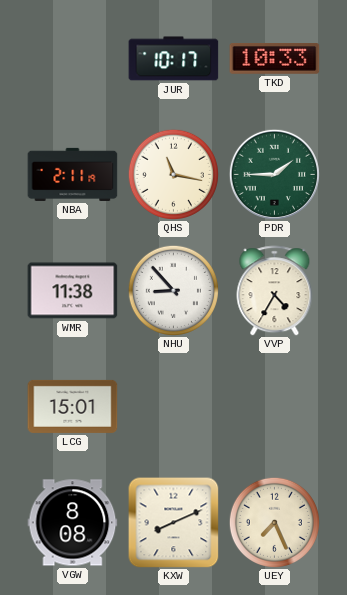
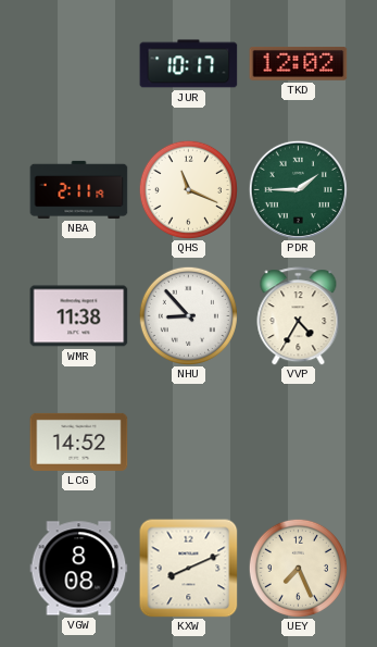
TKD: 10:33 -> 12:02
QHS: 11:17 -> 11:19
LCG: 15:01 -> 14:52
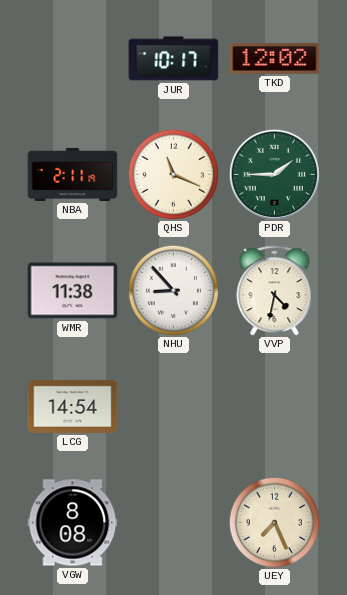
VVP: 4:35 -> 4:32
LCG: 14:52 -> 14:54
KXW: 8:11 -> none
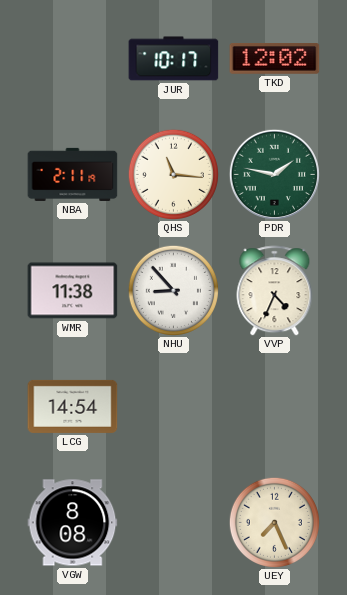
QHS: 11:19 -> 11:16
PDR: 1:45 -> 1:47
VVP: 4:32 -> 4:34
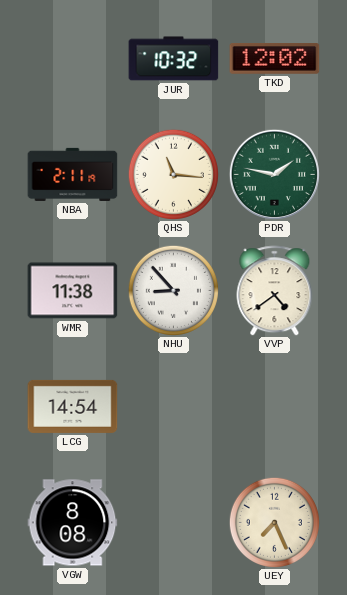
JUR: 10:17 -> 10:32
VVP: 4:34 -> 4:39
